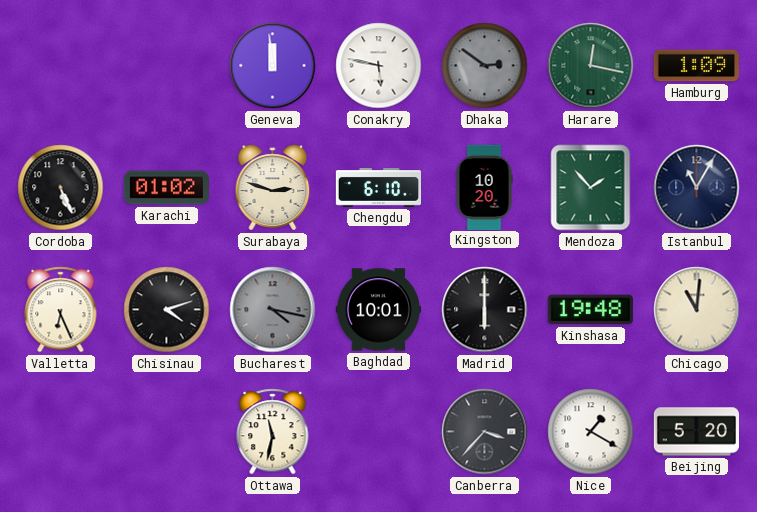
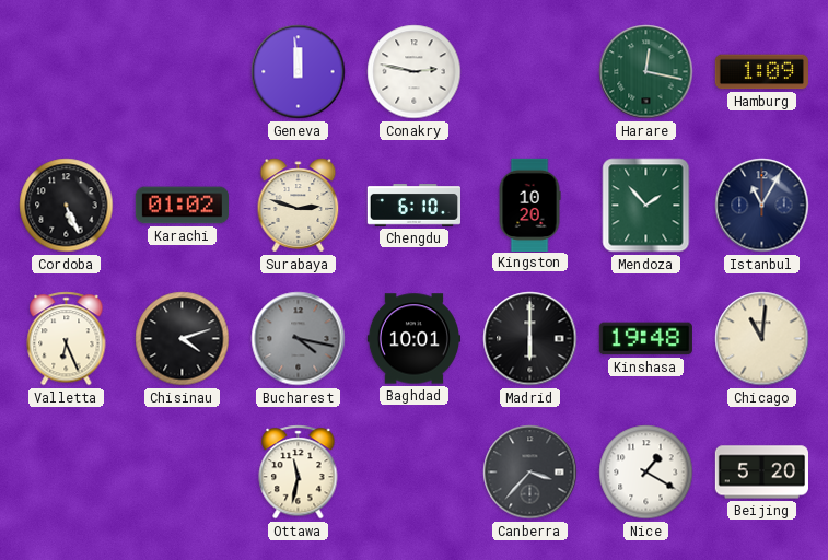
Conakry: 5:47 -> 2:47
Dhaka: 2:51 -> none
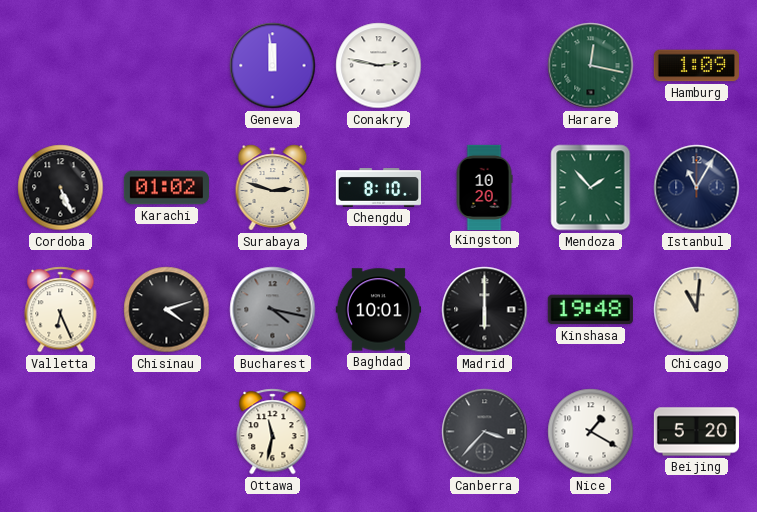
Chengdu: 6:10 -> 8:10
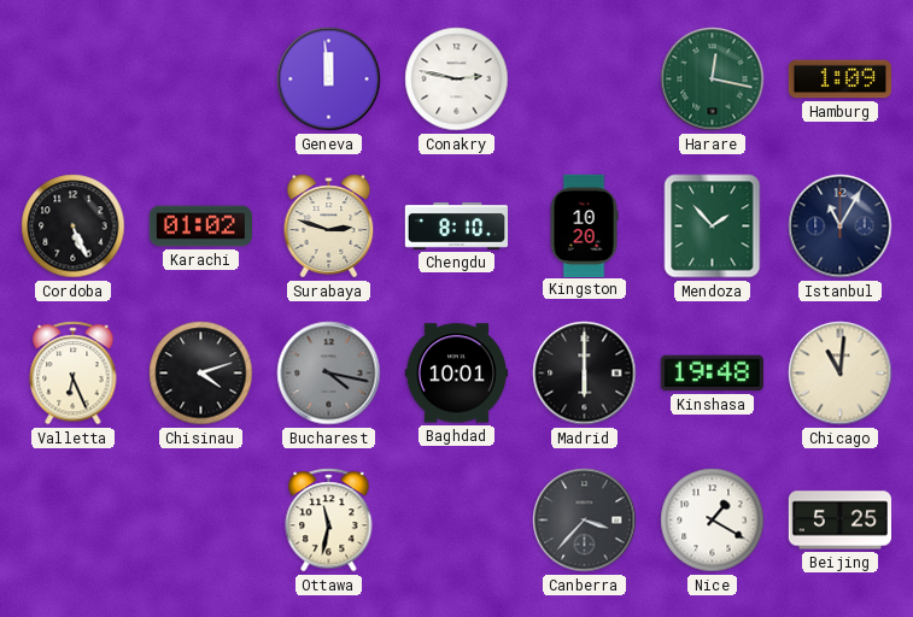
Beijing: 5:20 -> 5:25
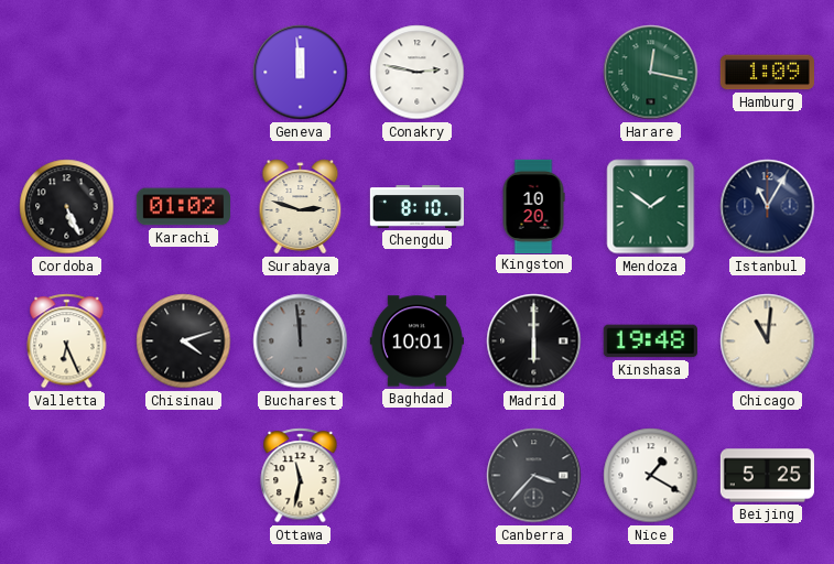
Mendoza: 1:53 -> 1:51
Bucharest: 4:17 -> 11:59
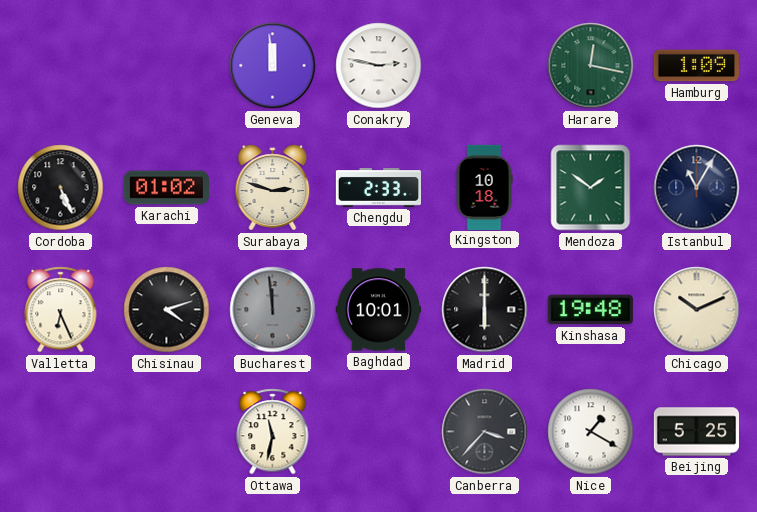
Chengdu: 8:10 -> 2:33
Kingston: 10:20 -> 10:18
Chicago: 11:01 -> 10:11
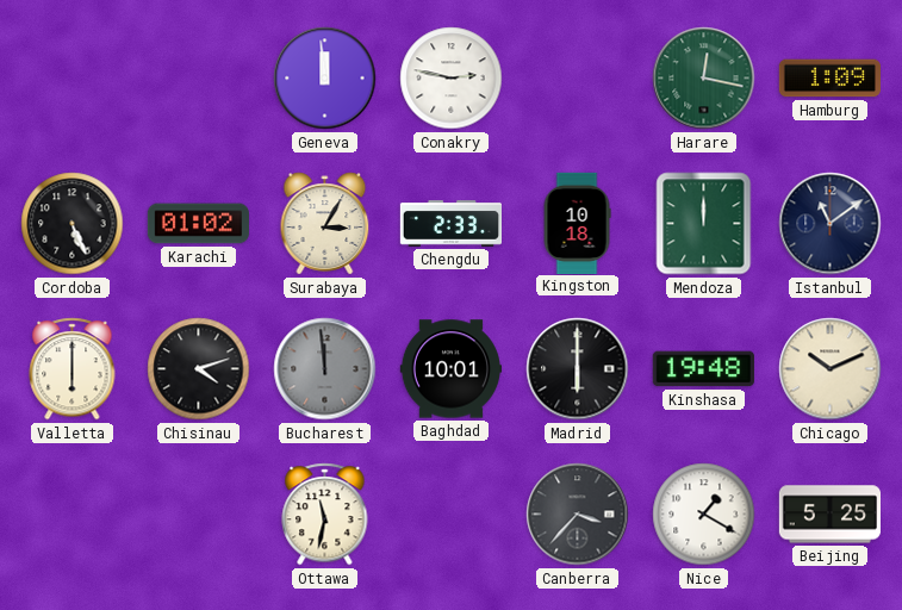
Surabaya: 2:48 -> 3:05
Mendoza: 1:51 -> 12:00
Istanbul: 11:05 -> 11:09
Valletta: 6:26 -> 6:00
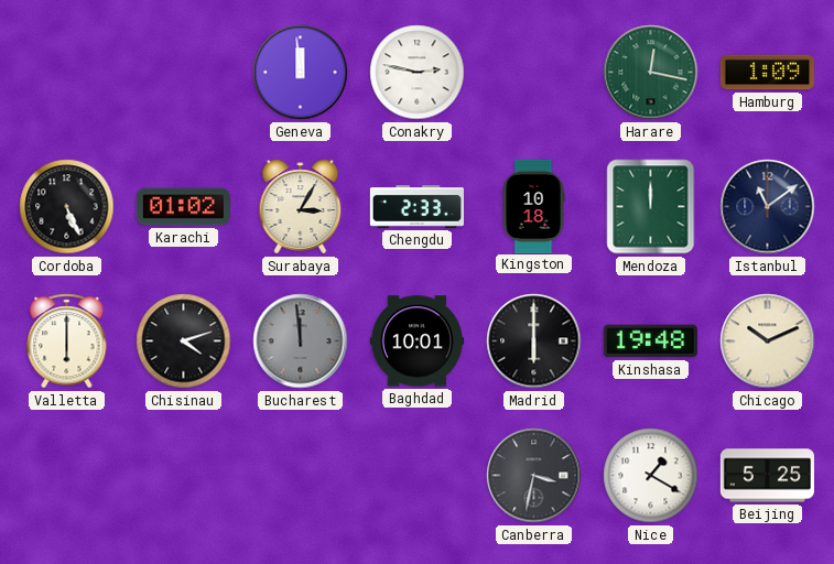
Ottawa: 11:32 -> none
Canberra: 3:37 -> 3:32
